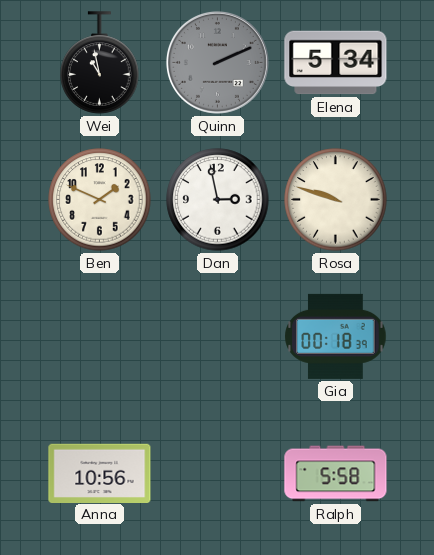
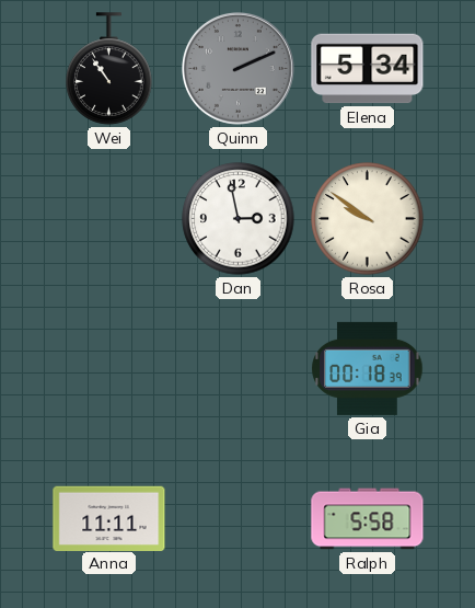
Wei: 10:58 -> 10:54
Ben: 1:49 -> none
Rosa: 9:48 -> 9:51
Anna: 10:56 -> 11:11
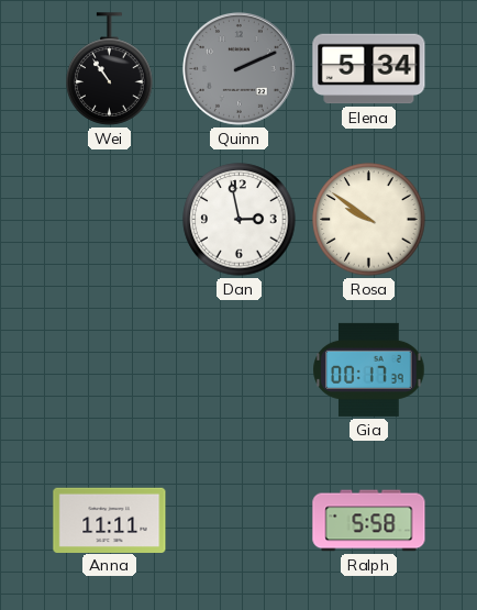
Gia: 00:18 -> 00:17
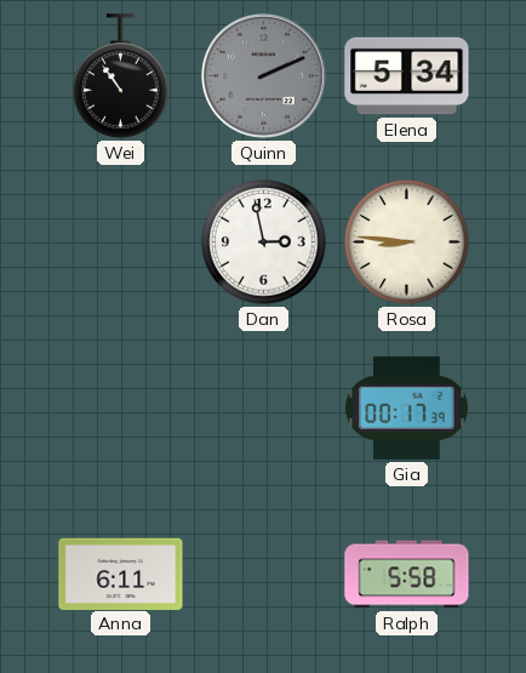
Rosa: 9:51 -> 8:46
Anna: 11:11 -> 6:11
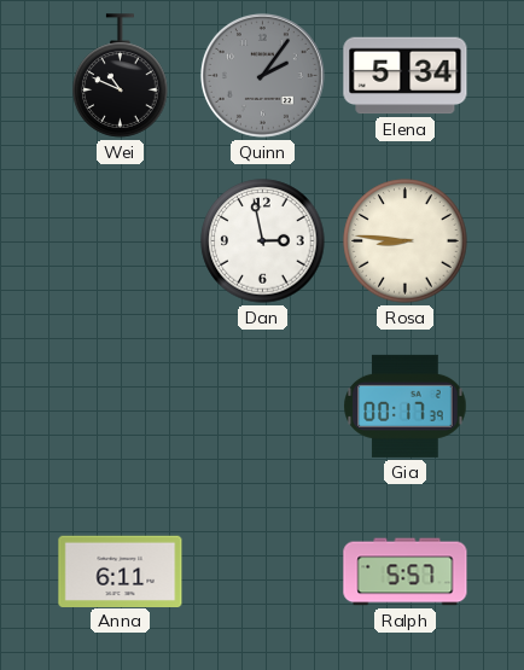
Wei: 10:54 -> 10:49
Quinn: 2:11 -> 2:06
Ralph: 5:58 -> 5:57
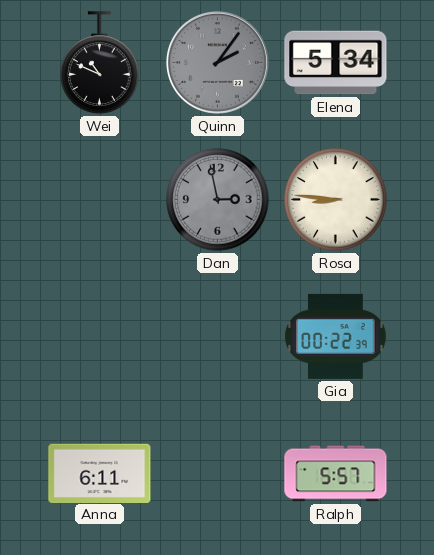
Dan dial: white -> grey
Gia: 00:17 -> 00:22
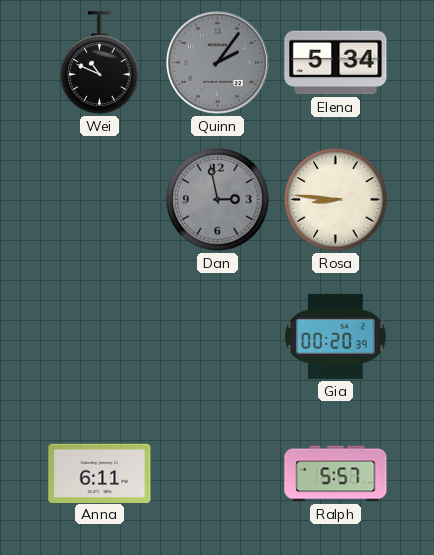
Gia: 00:22 -> 00:20
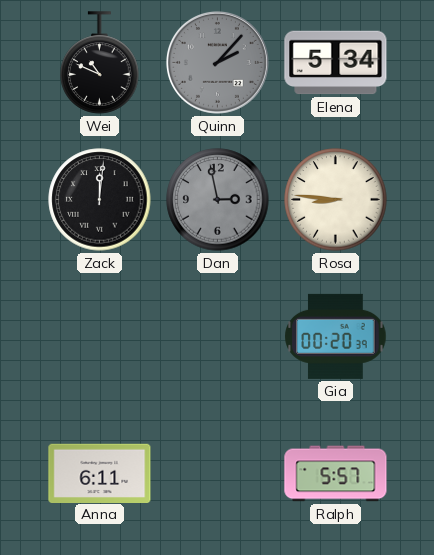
Quinn: 2:06 -> 2:07
Zack: none -> 12:01
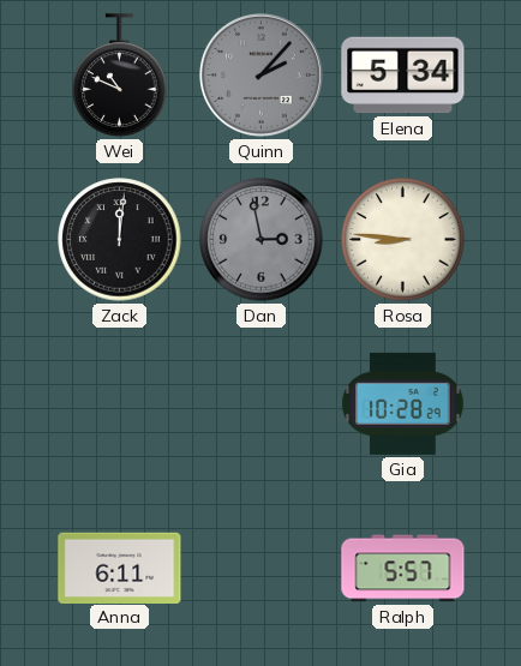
Gia: 00:20 -> 10:28
